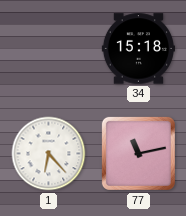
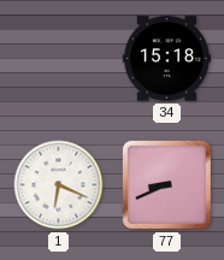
1: 6:23 -> 6:19
77: 11:13 -> 8:41
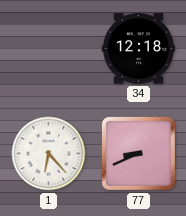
34: 15:18 -> 12:18
1: 6:19 -> 6:23
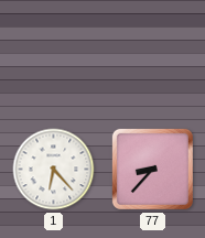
34: 12:18 -> none
77: 8:41 -> 8:37
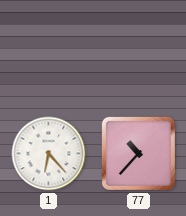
77: 8:37 -> 10:37
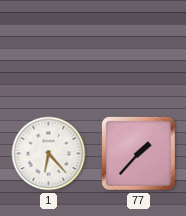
77: 10:37 -> 1:37
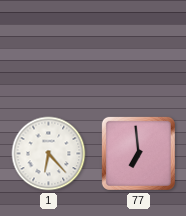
77: 1:37 -> 6:59
